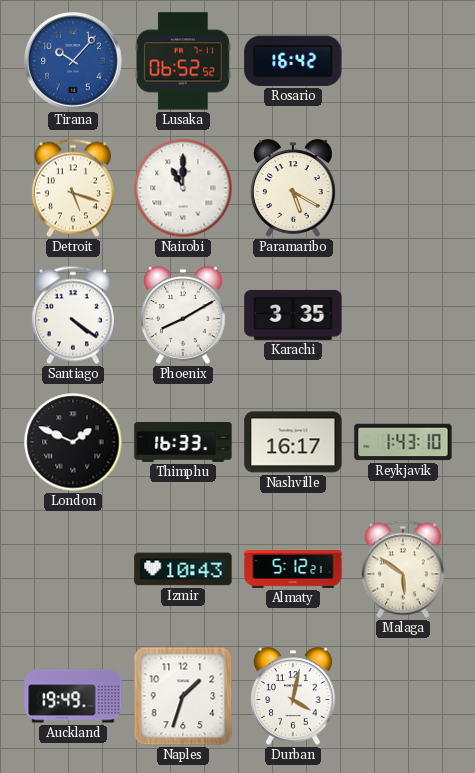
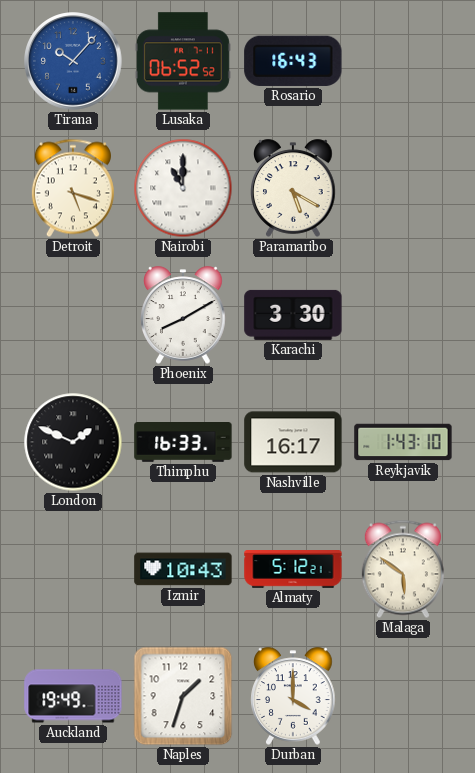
Rosario: 16:42 -> 16:43
Santiago: 4:21 -> none
Karachi: 3:35 -> 3:30
Durban: 4:02 -> 4:00
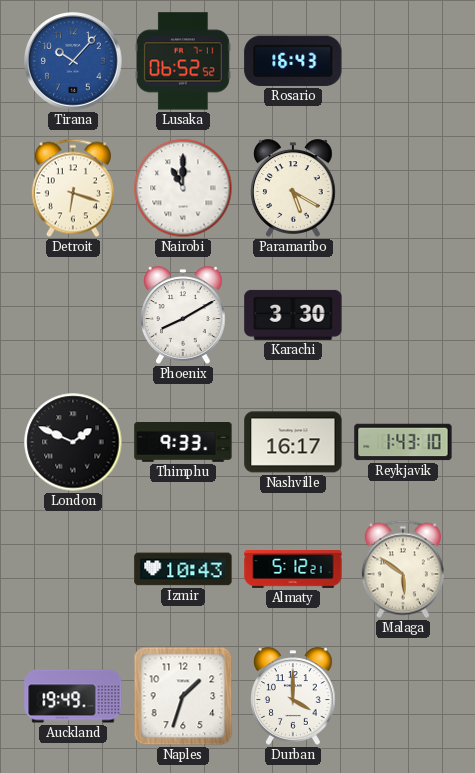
Detroit: 5:18 -> 6:18
Thimphu: 16:33 -> 9:33
